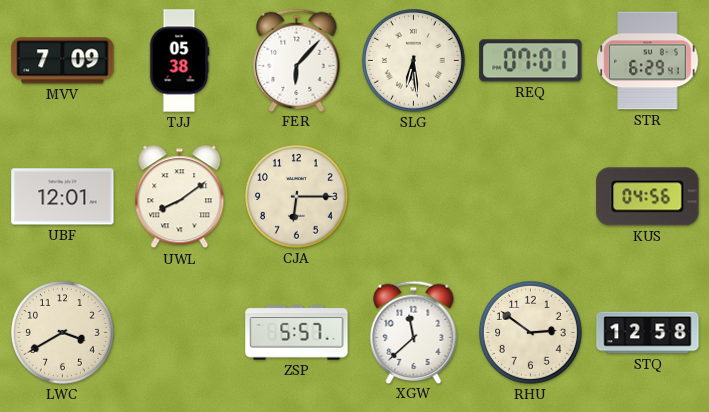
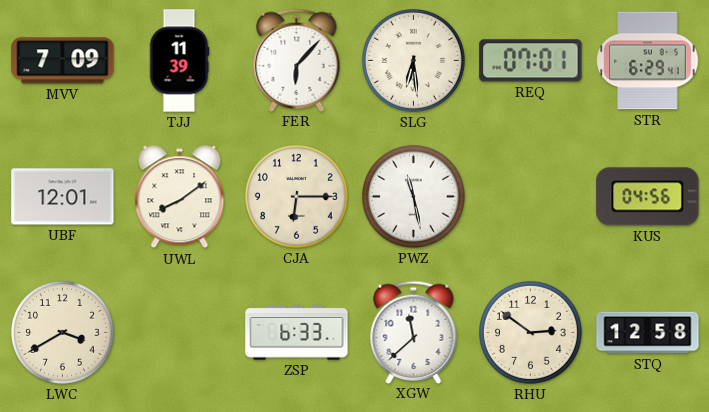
TJJ: 05:38 -> 11:39
PWZ: none -> 11:28
ZSP: 5:57 -> 6:33
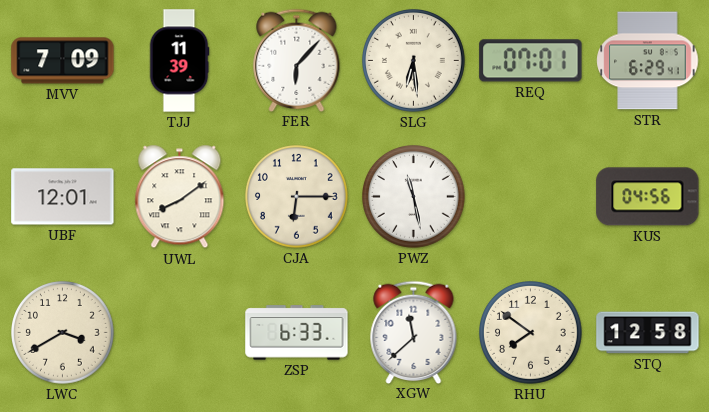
RHU: 2:51 -> 7:51
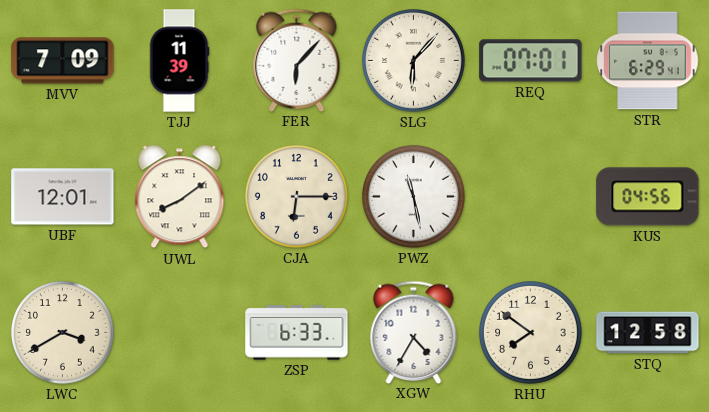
SLG: 6:29 -> 6:07
XGW: 11:38 -> 4:35
